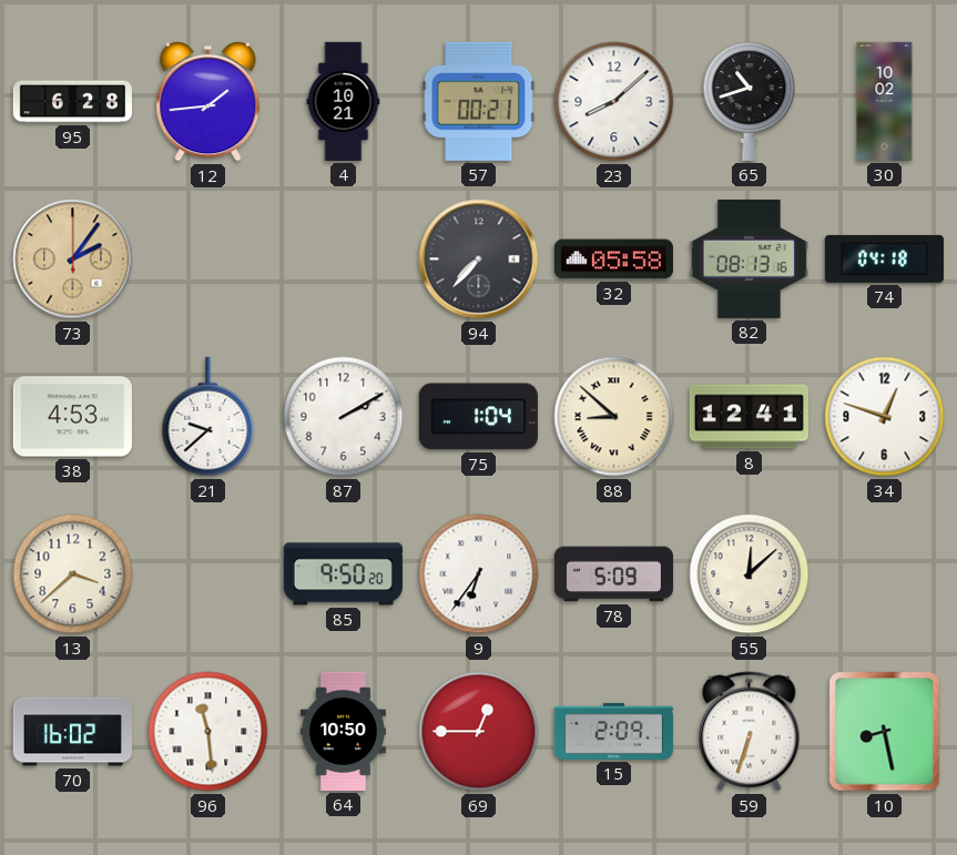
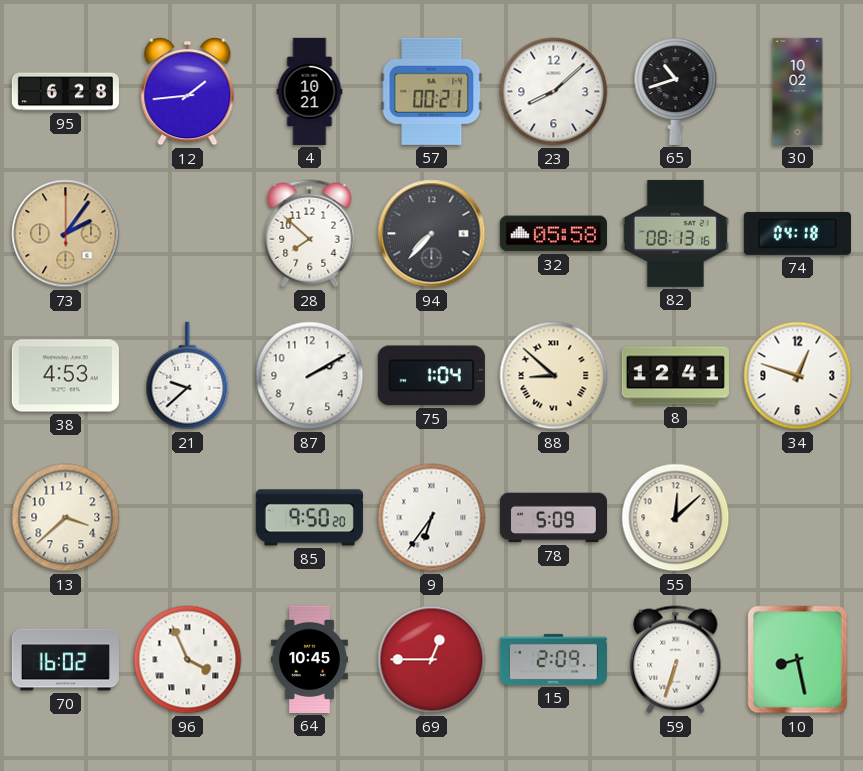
28: none -> 7:52
96: 11:29 -> 3:56
64: 10:50 -> 10:45
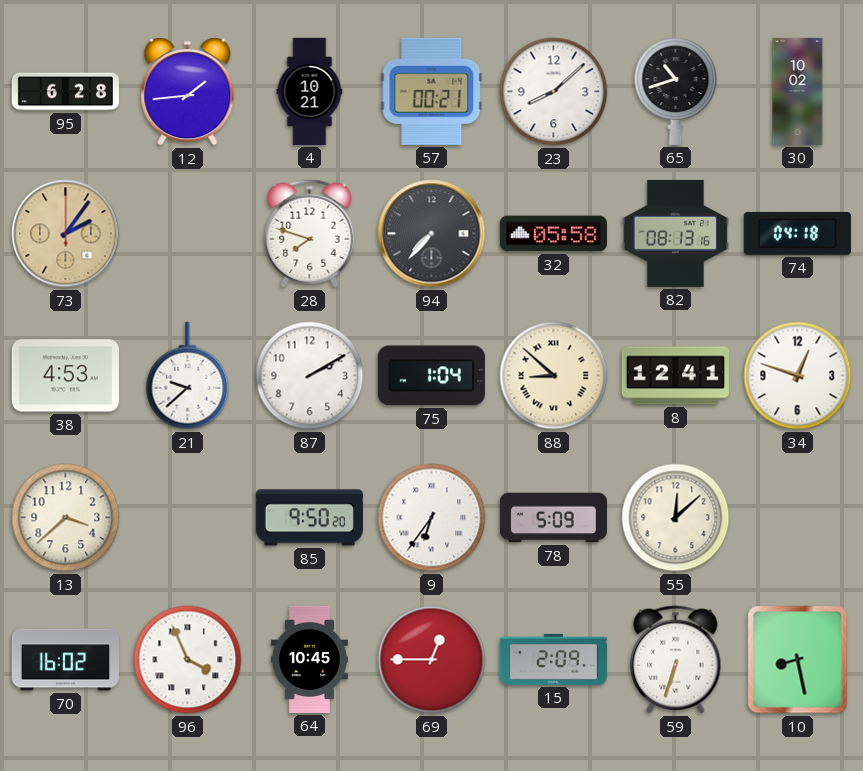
28: 7:52 -> 7:48
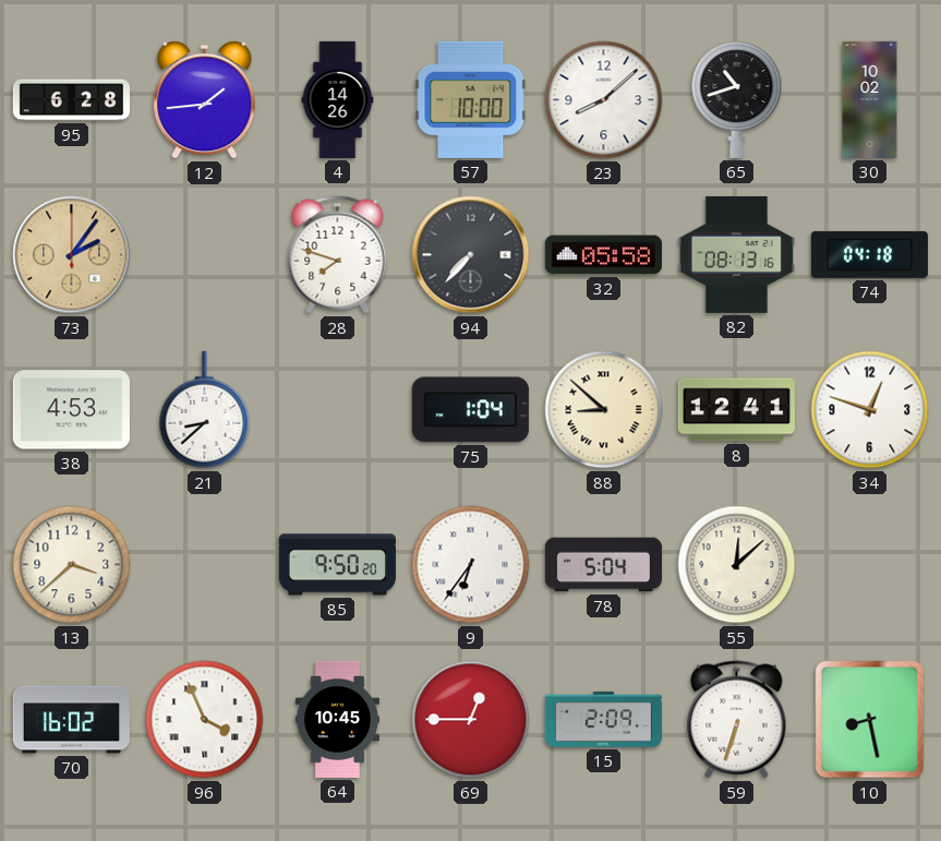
4: 10:21 -> 14:26
57: 00:21 -> 10:00
21: 9:38 -> 8:38
87: 2:10 -> none
78: 5:09 -> 5:04
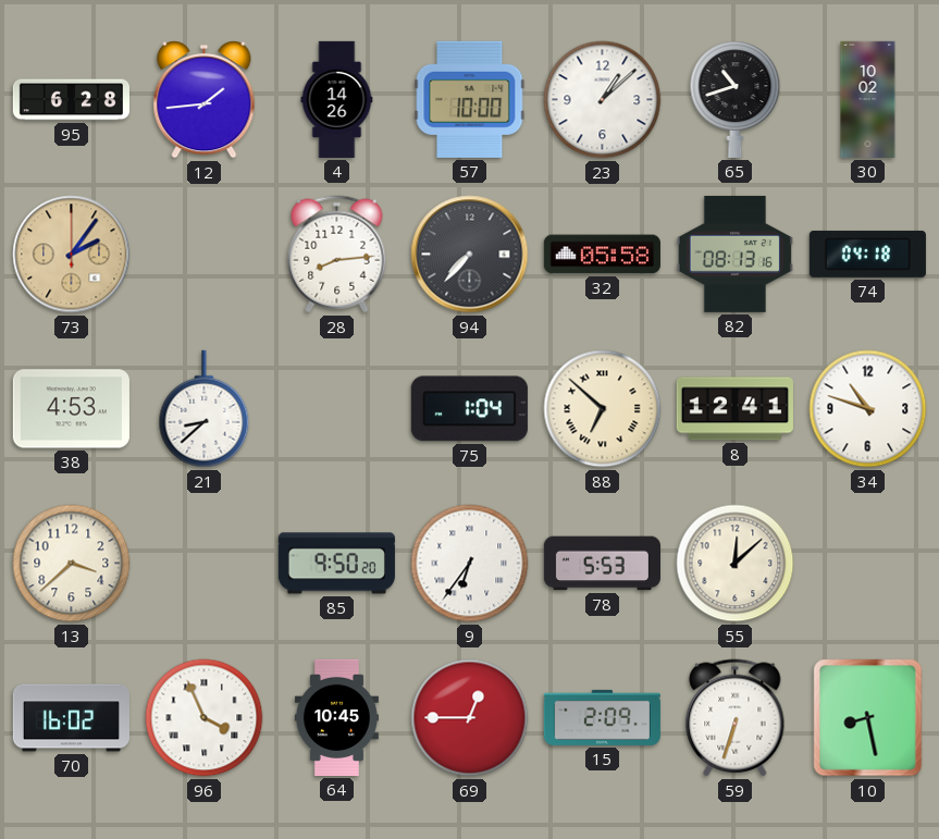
23: 8:08 -> 1:08
28: 7:48 -> 8:14
88: 8:52 -> 6:52
34: 12:48 -> 10:48
78: 5:04 -> 5:53
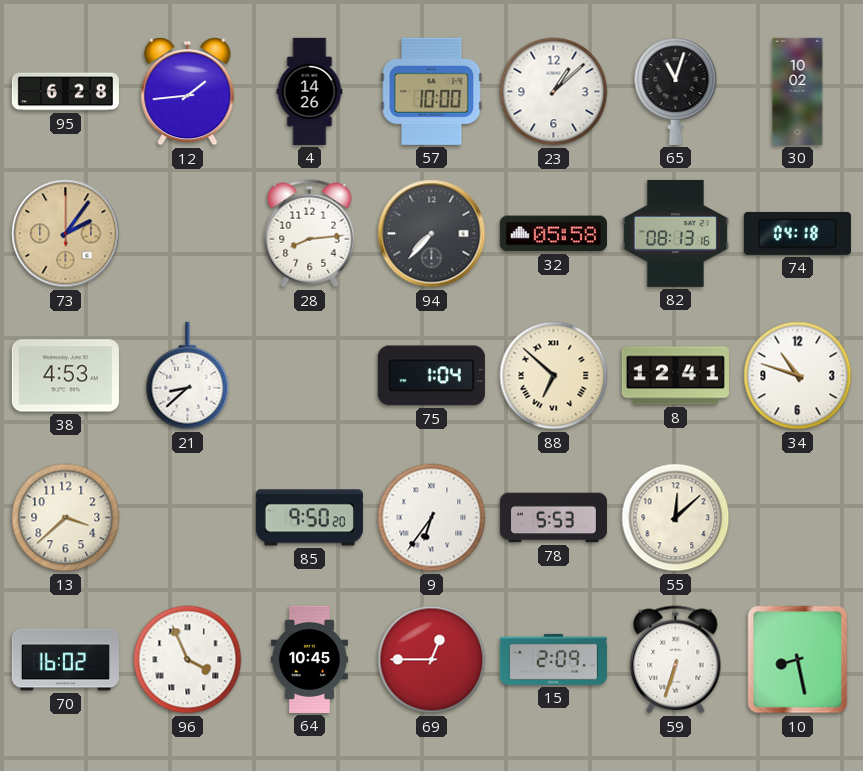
65: 10:42 -> 11:03
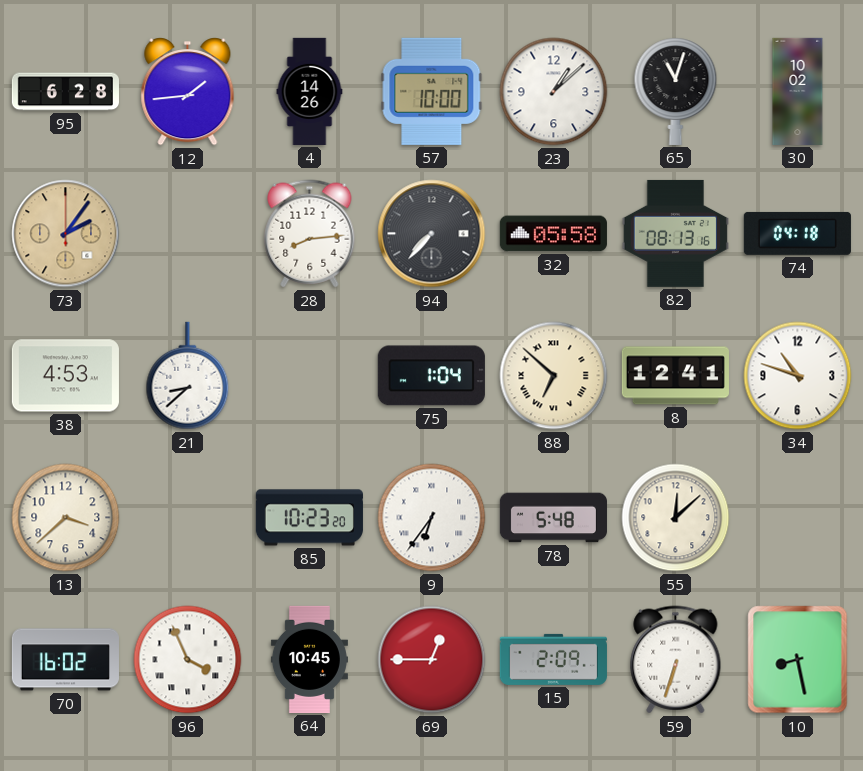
85: 9:50 -> 10:23
78: 5:53 -> 5:48
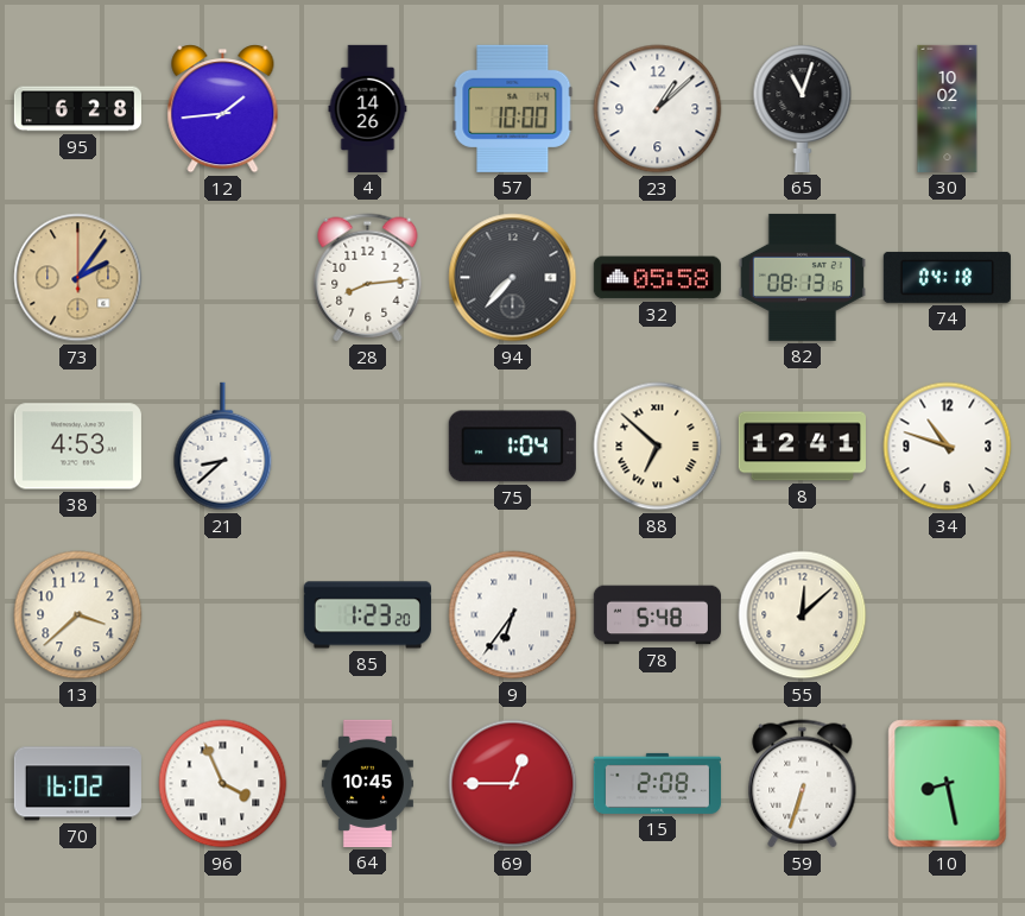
85: 10:23 -> 1:23
15: 2:09 -> 2:08
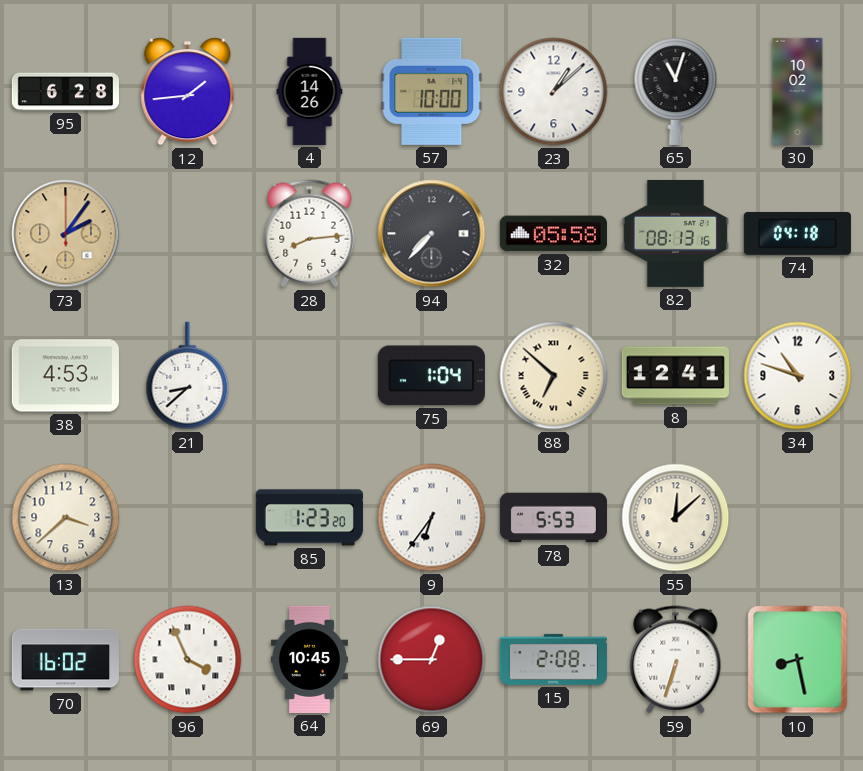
78: 5:48 -> 5:53
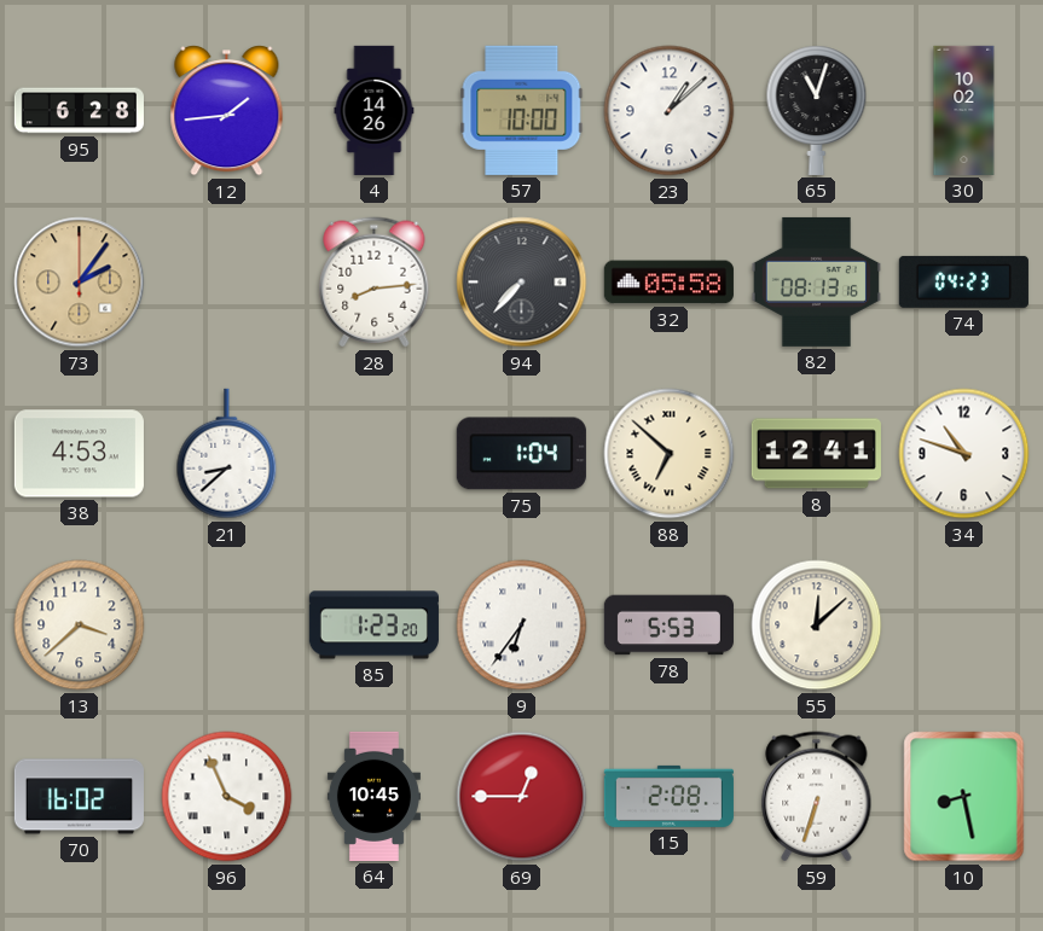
74: 04:18 -> 04:23
